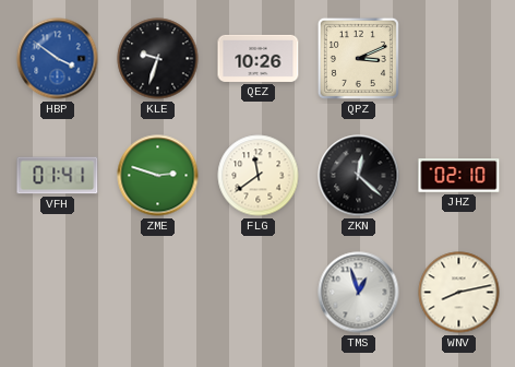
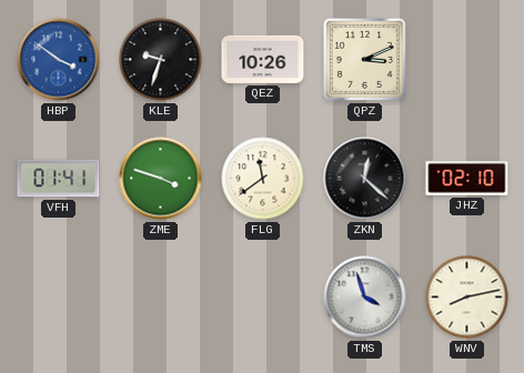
ZME: 2:48 -> 3:48
TMS: 12:57 -> 3:57
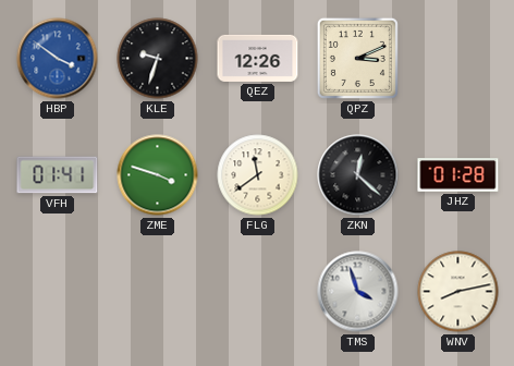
QEZ: 10:26 -> 12:26
JHZ: 02:10 -> 01:28
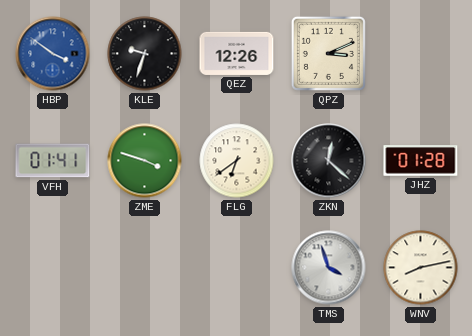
FLG: 11:39 -> 6:39
